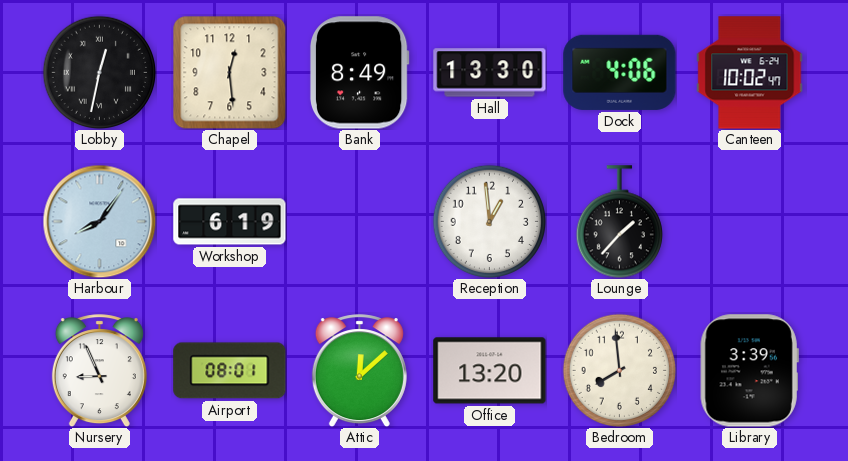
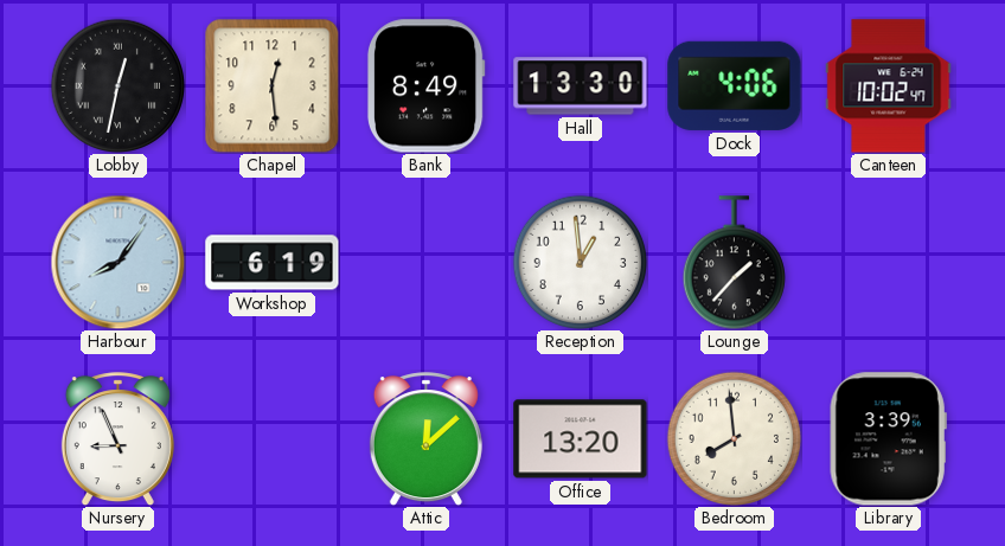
Airport: 08:01 -> none
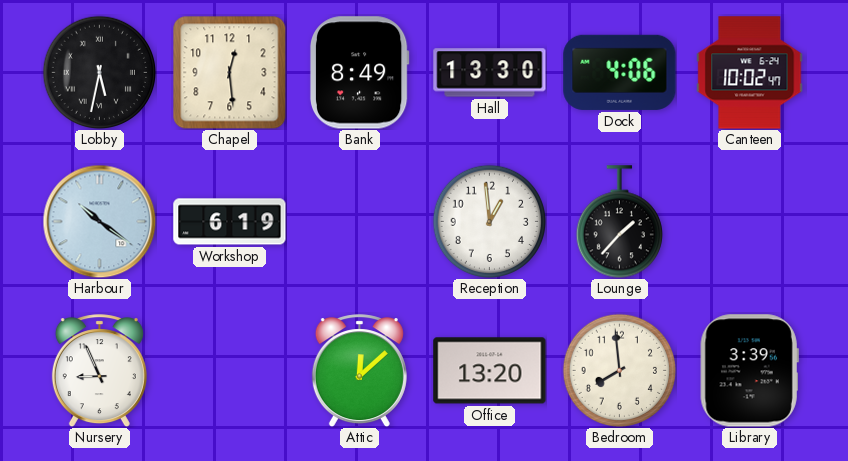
Lobby: 12:32 -> 5:32
Harbour: 8:06 -> 10:21
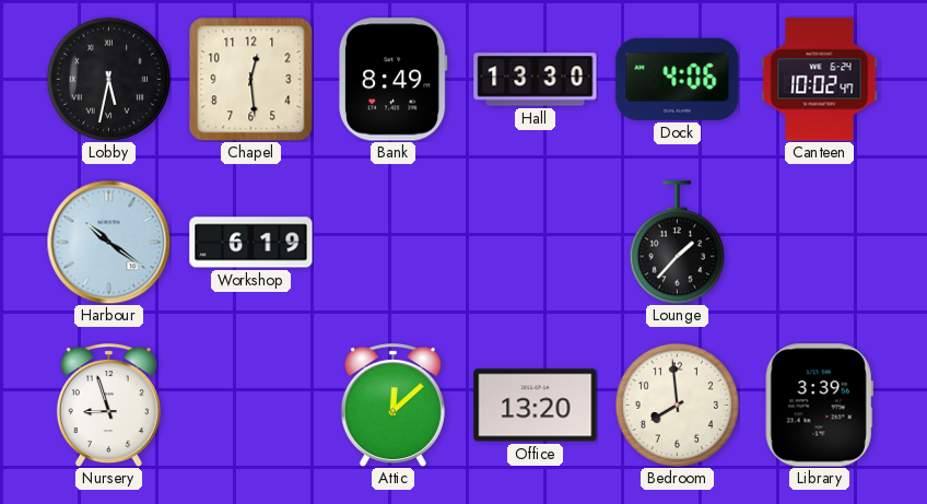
Reception: 12:59 -> none
Nursery: 8:56 -> 8:57
